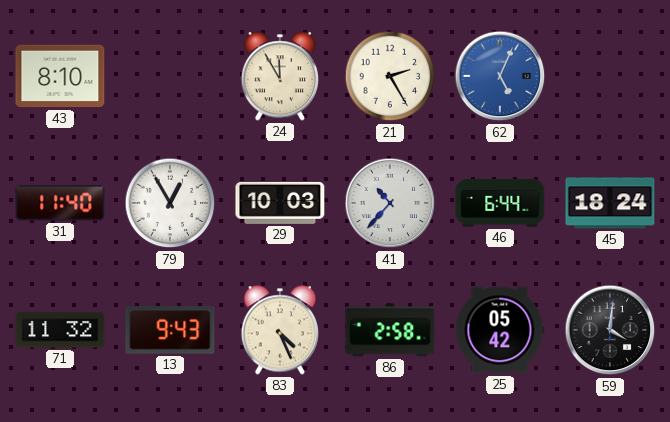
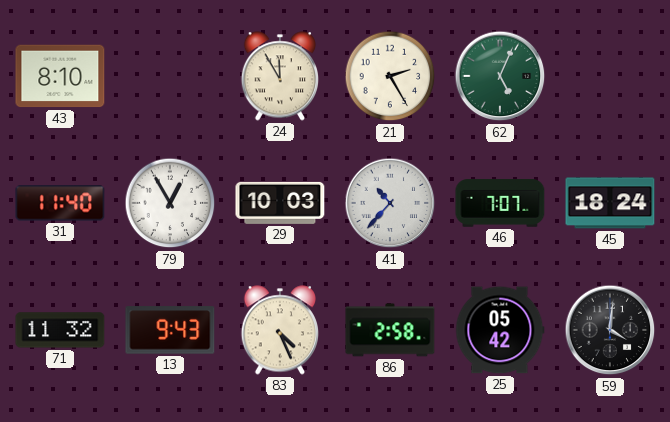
62 dial: blue -> green
46: 6:44 -> 7:07
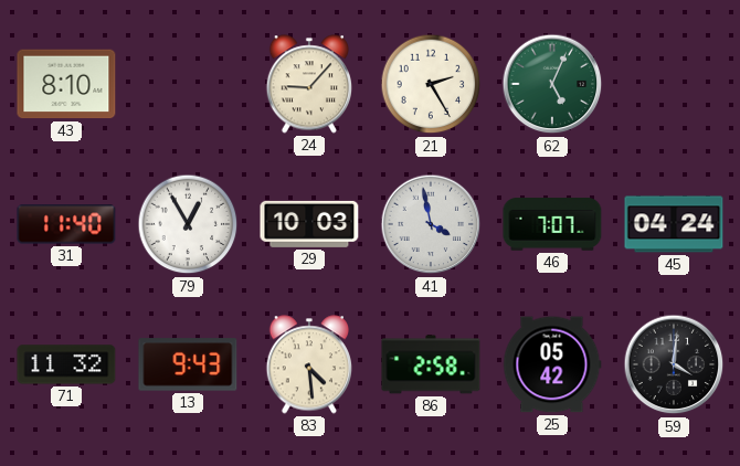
24: 11:55 -> 9:07
41: 10:37 -> 3:58
45: 18:24 -> 04:24
83: 4:26 -> 4:29
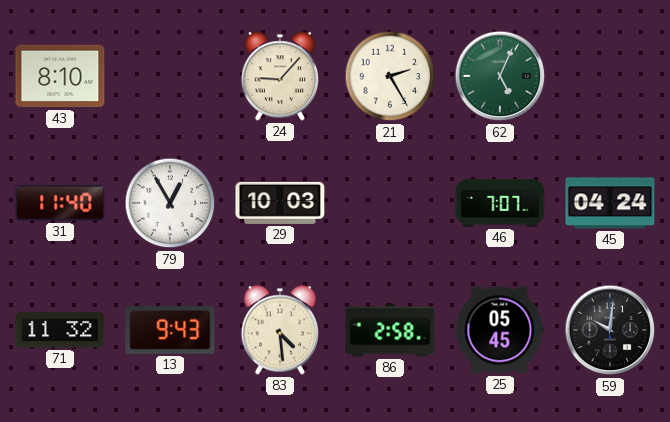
41: 3:58 -> none
25: 05:42 -> 05:45
59: 4:01 -> 10:01
